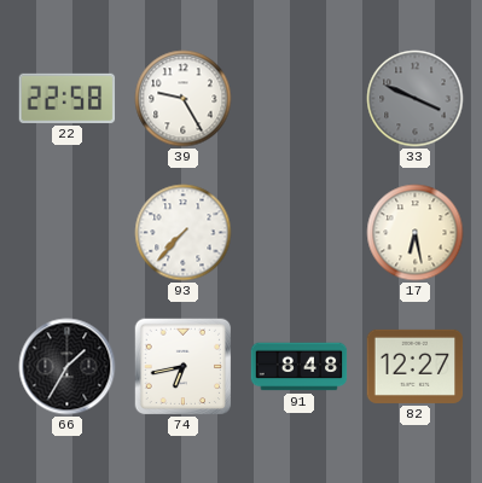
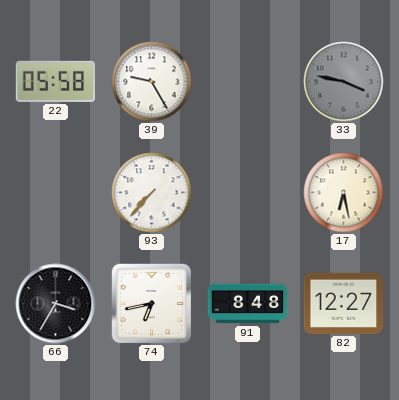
22: 22:58 -> 05:58
33: 3:49 -> 3:47
66: 1:35 -> 3:35
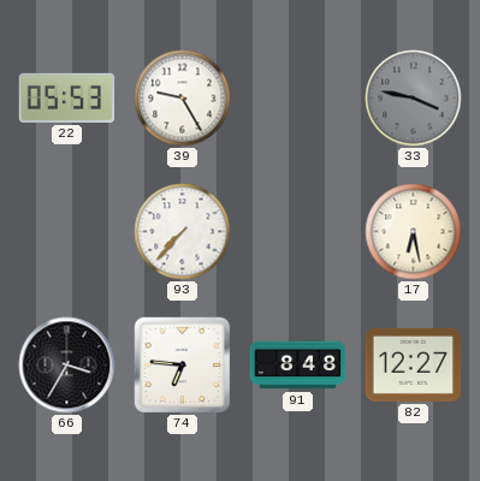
22: 05:58 -> 05:53
74: 6:43 -> 6:46
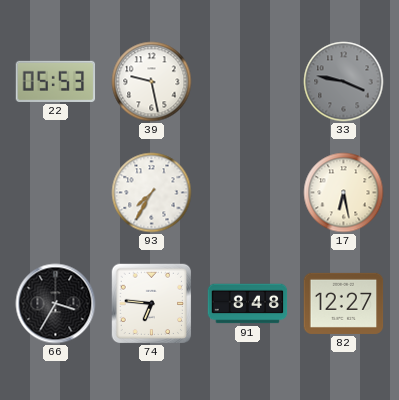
39: 9:25 -> 9:28
93: 7:37 -> 7:35
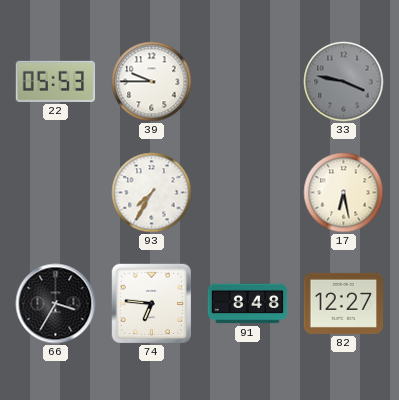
39: 9:28 -> 9:45
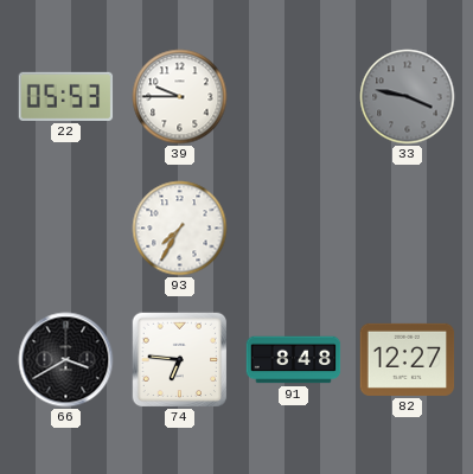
17: 6:28 -> none
66: 3:35 -> 3:40
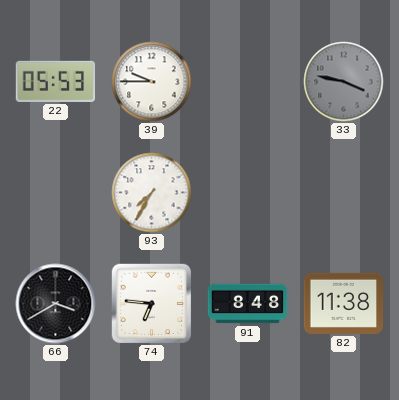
82: 12:27 -> 11:38
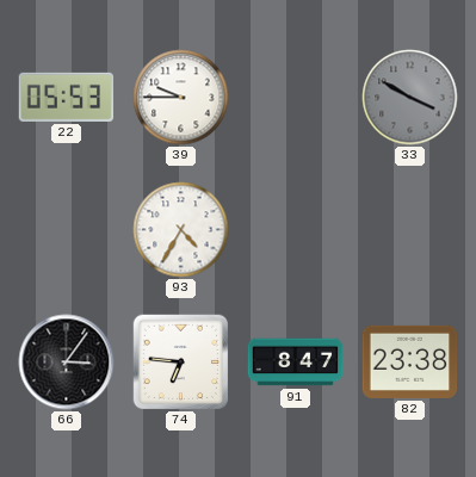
33: 3:47 -> 3:50
93: 7:35 -> 4:35
66: 3:40 -> 3:06
91: 8:48 -> 8:47
82: 11:38 -> 23:38
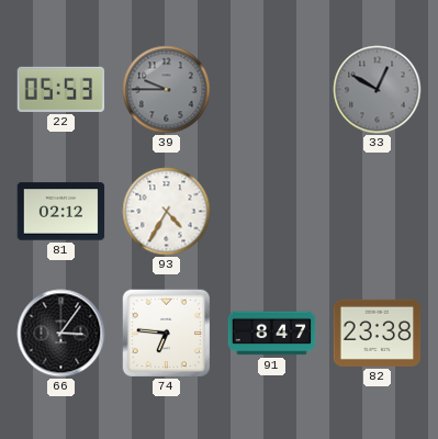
39 dial: white -> grey
33: 3:50 -> 12:50
81: none -> 02:12
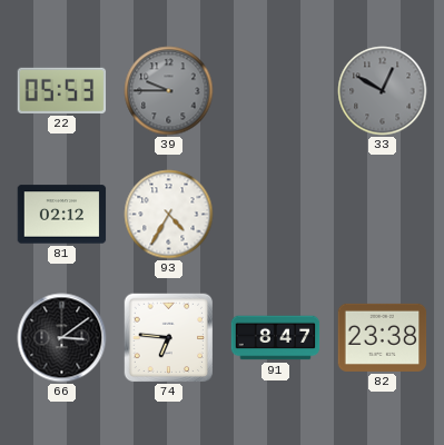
66: 3:06 -> 3:09
